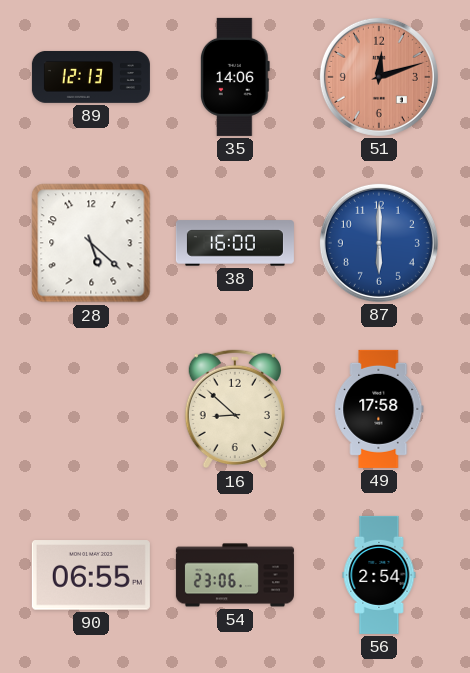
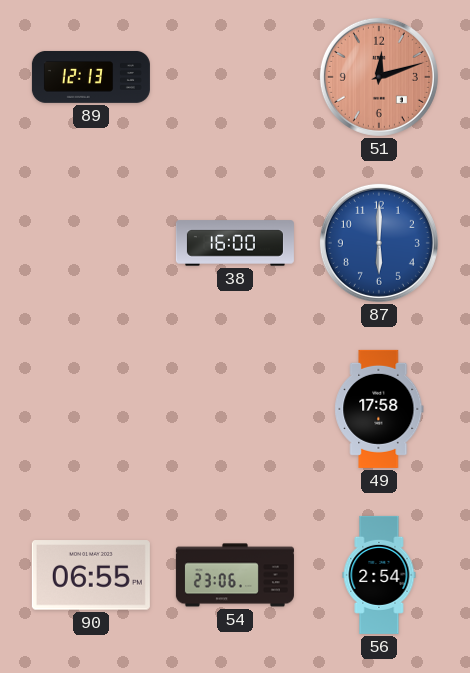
35: 14:06 -> none
28: 5:22 -> none
16: 8:52 -> none
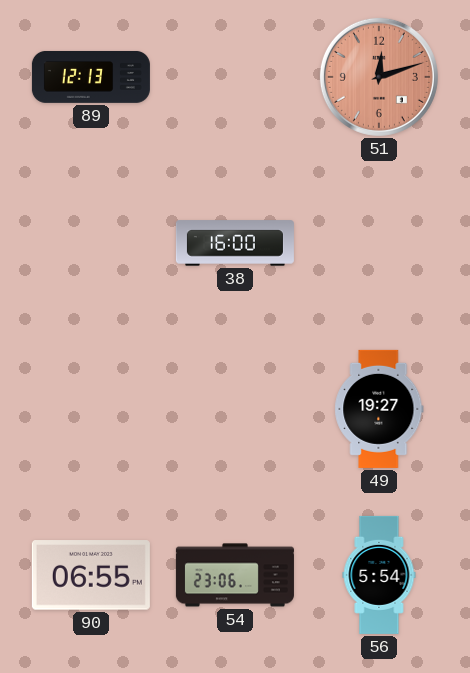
87: 6:00 -> none
49: 17:58 -> 19:27
56: 2:54 -> 5:54
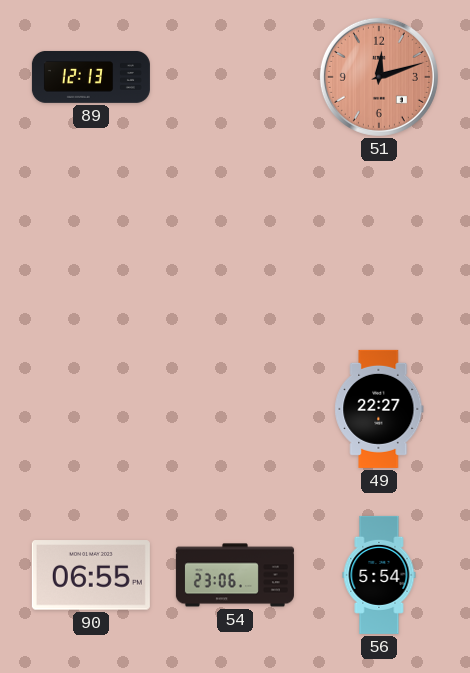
38: 16:00 -> none
49: 19:27 -> 22:27
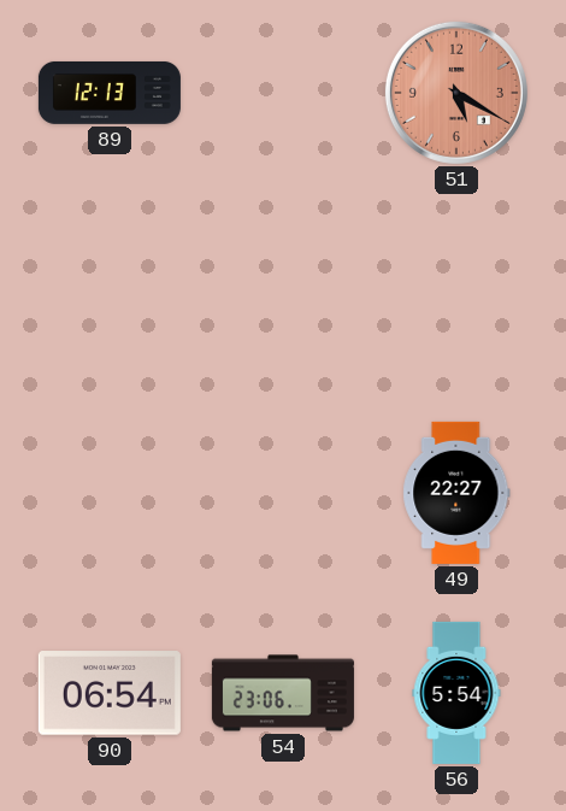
51: 12:12 -> 5:20
90: 06:55 -> 06:54
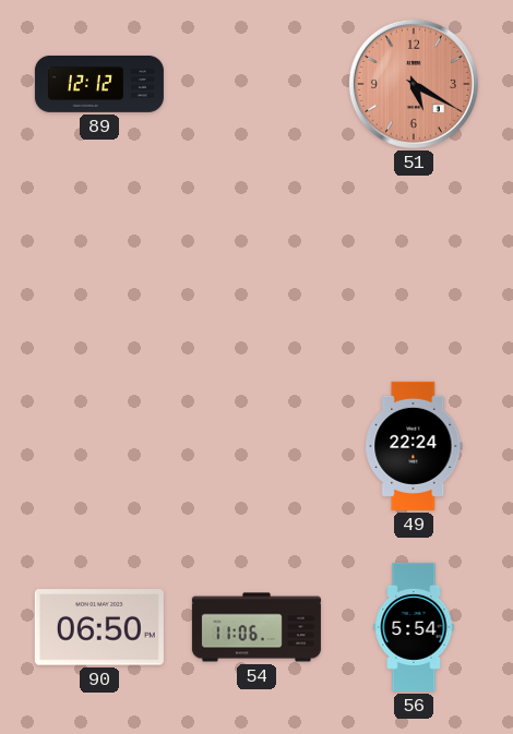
89: 12:13 -> 12:12
49: 22:27 -> 22:24
90: 06:54 -> 06:50
54: 23:06 -> 11:06
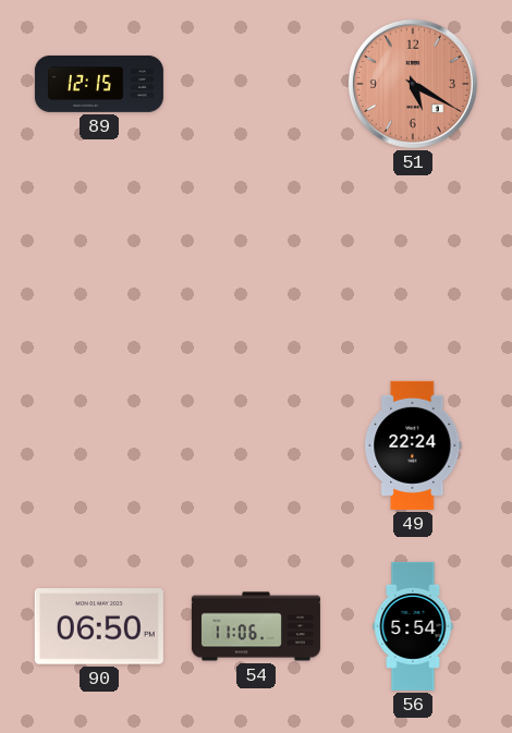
89: 12:12 -> 12:15
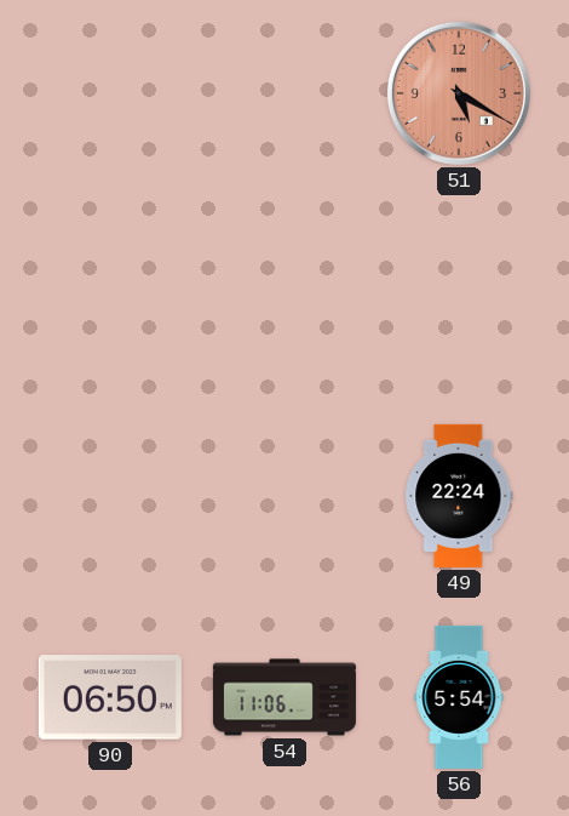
89: 12:15 -> none
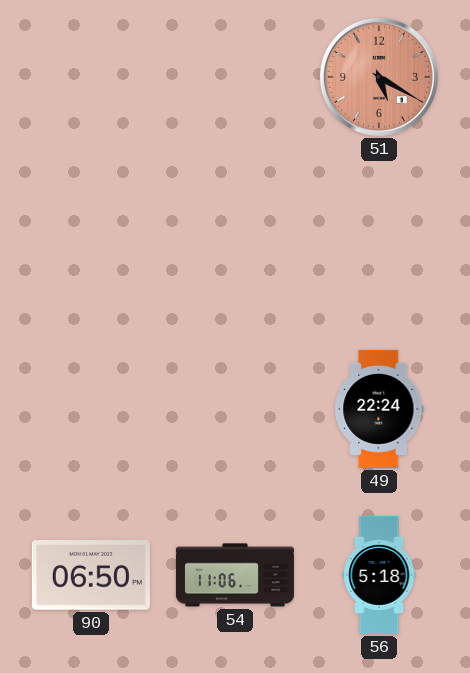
56: 5:54 -> 5:18
